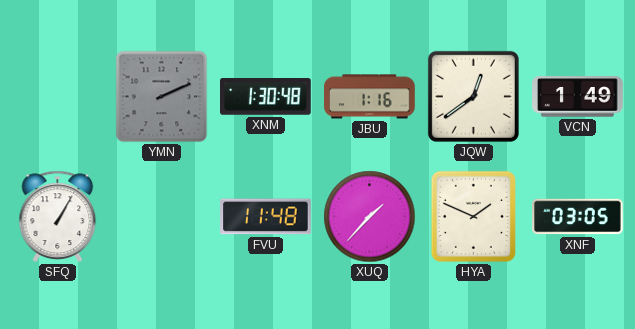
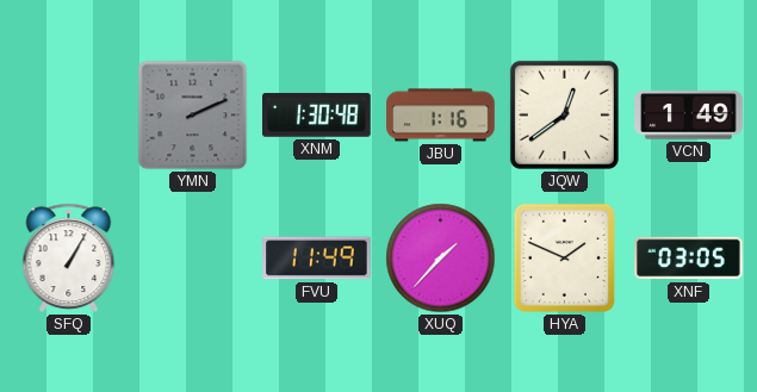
FVU: 11:48 -> 11:49
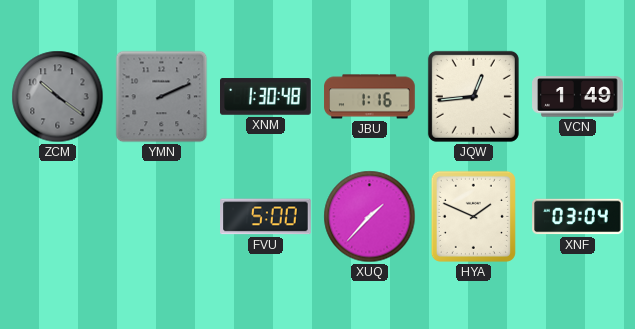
ZCM: none -> 10:21
JQW: 12:39 -> 12:44
SFQ: 1:05 -> none
FVU: 11:49 -> 5:00
XNF: 03:05 -> 03:04
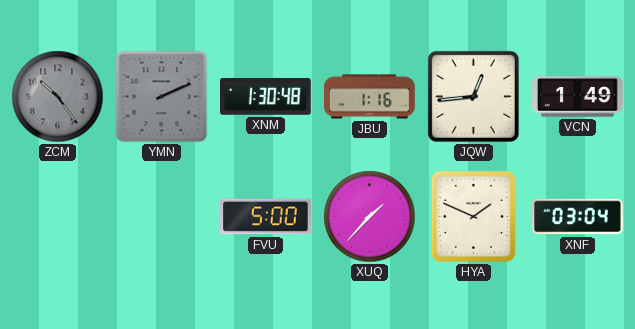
ZCM: 10:21 -> 10:24
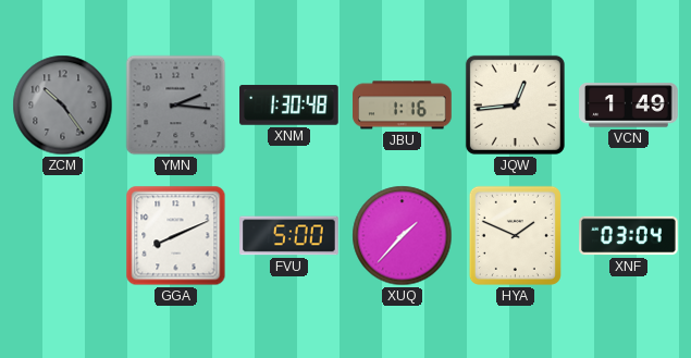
YMN: 2:11 -> 2:16
GGA: none -> 8:11
